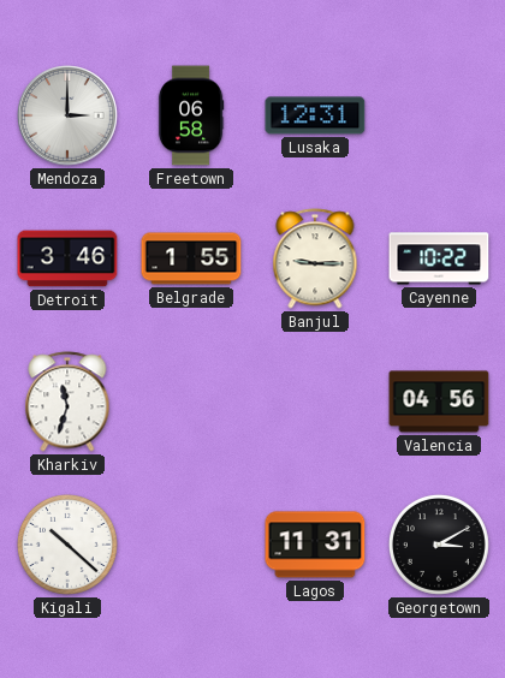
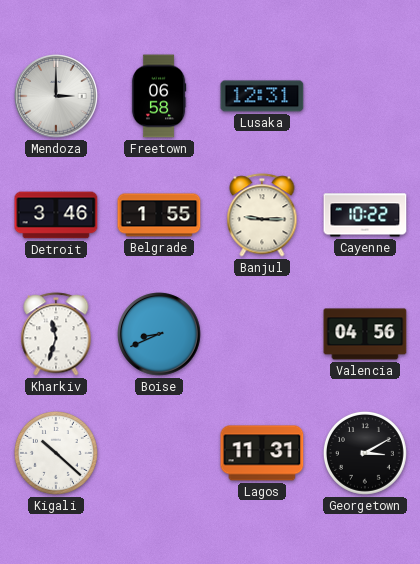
Boise: none -> 8:41
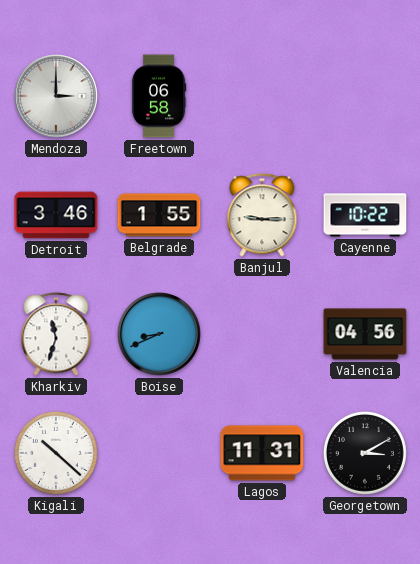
Lusaka: 12:31 -> none
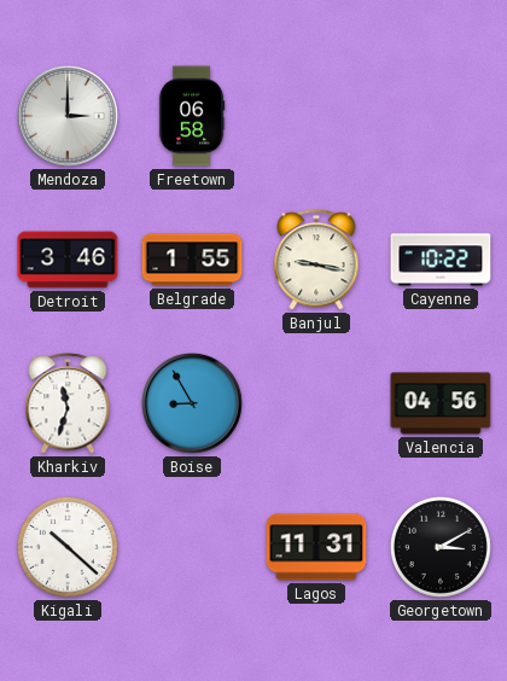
Banjul: 9:15 -> 9:17
Boise: 8:41 -> 8:55
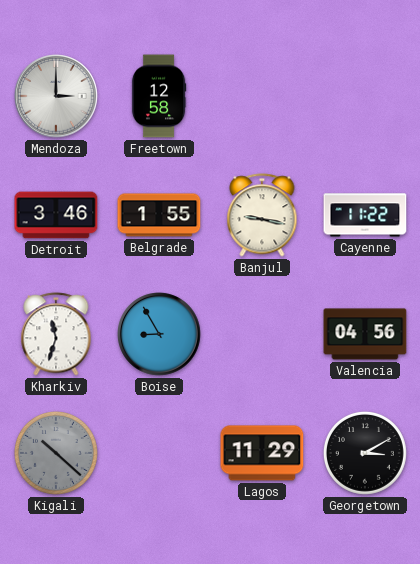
Freetown: 06:58 -> 12:58
Cayenne: 10:22 -> 11:22
Kigali dial: white -> grey
Lagos: 11:31 -> 11:29
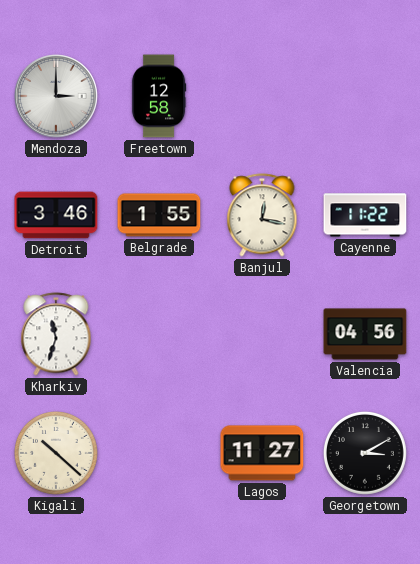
Banjul: 9:17 -> 12:17
Boise: 8:55 -> none
Kigali dial: grey -> cream
Lagos: 11:29 -> 11:27
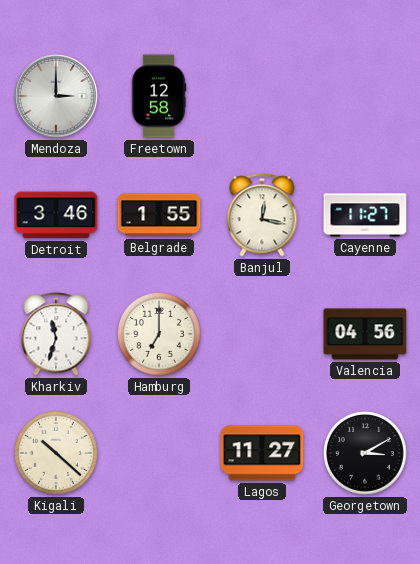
Cayenne: 11:22 -> 11:27
Hamburg: none -> 7:00
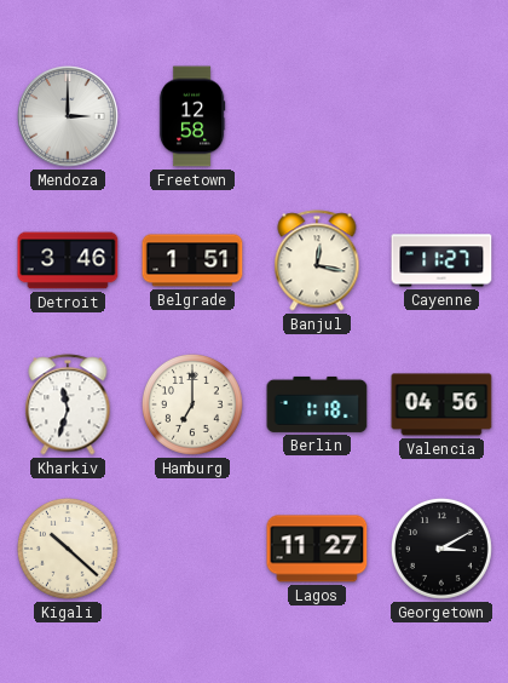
Belgrade: 1:55 -> 1:51
Berlin: none -> 1:18
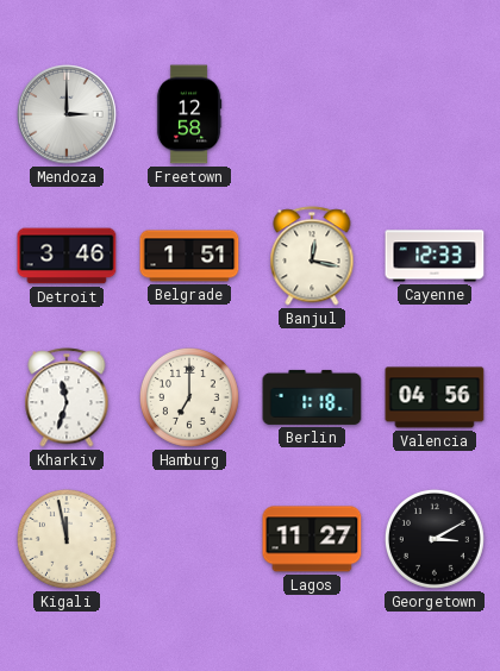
Cayenne: 11:27 -> 12:33
Kigali: 10:22 -> 11:58
